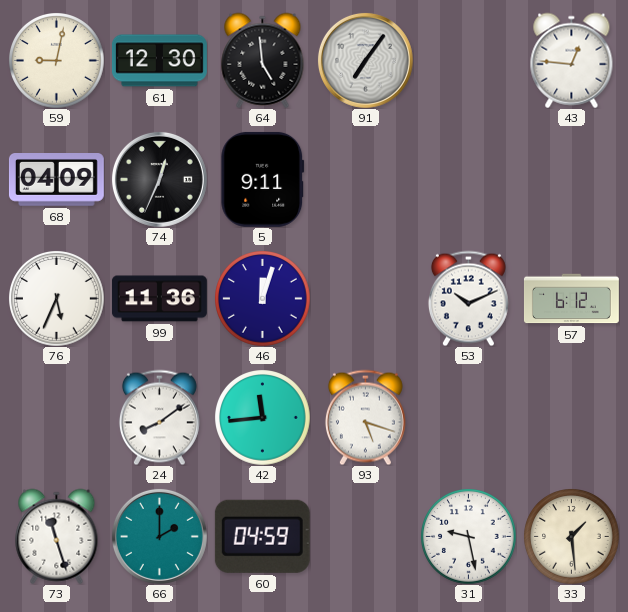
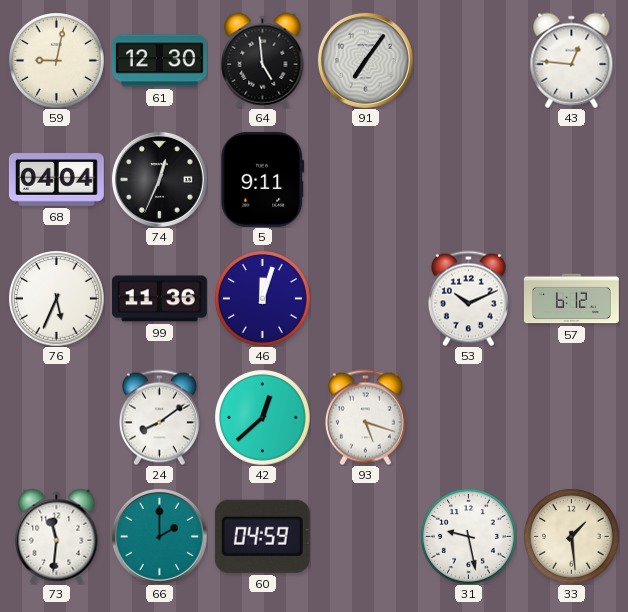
68: 04:09 -> 04:04
42: 11:44 -> 12:38
73: 11:27 -> 11:31
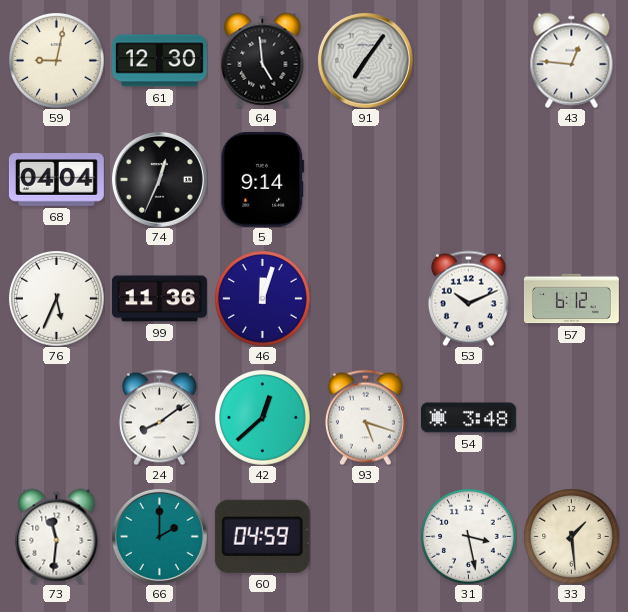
5: 9:11 -> 9:14
54: none -> 3:48
31: 9:28 -> 3:28
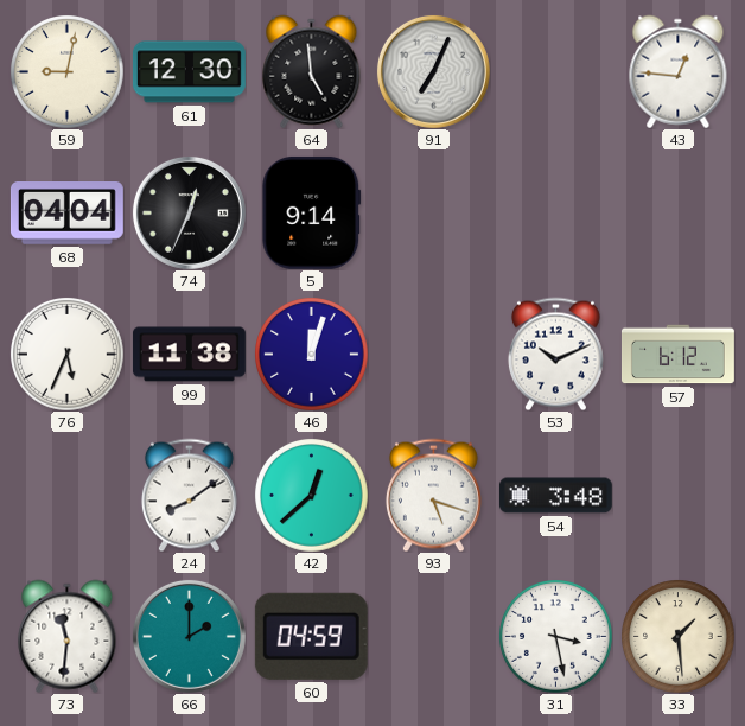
91: 7:06 -> 7:04
99: 11:36 -> 11:38
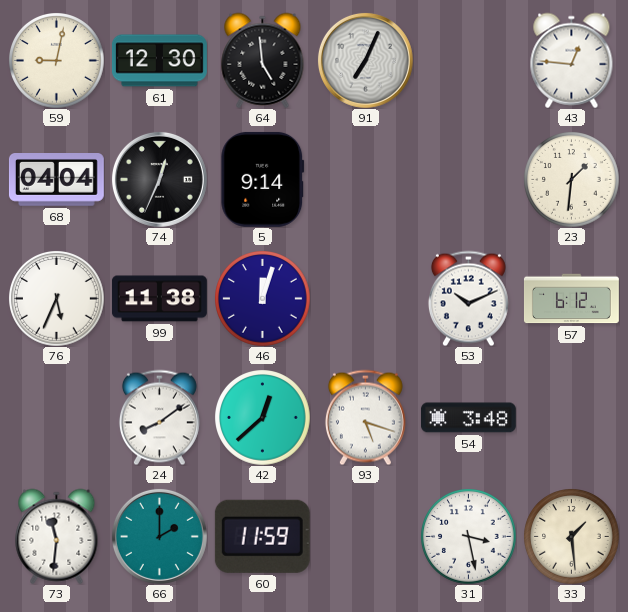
23: none -> 1:31
60: 04:59 -> 11:59
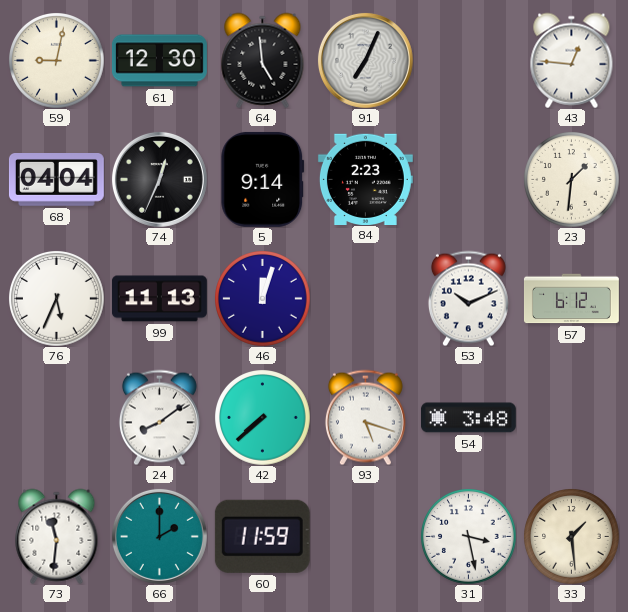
84: none -> 2:23
99: 11:38 -> 11:13
42: 12:38 -> 7:38
